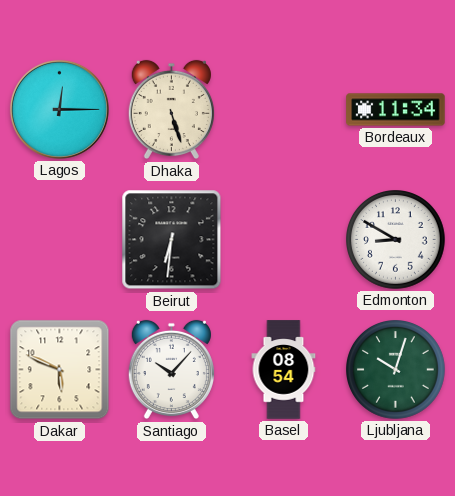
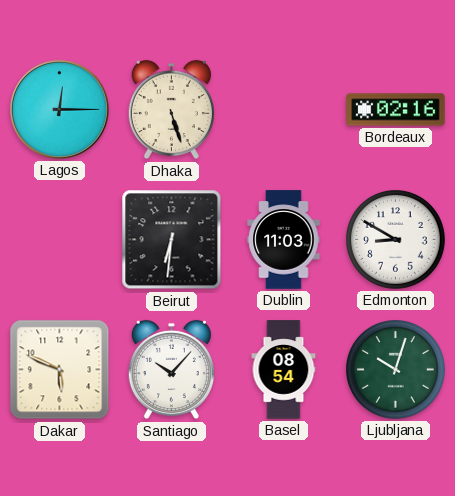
Bordeaux: 11:34 -> 02:16
Dublin: none -> 11:03
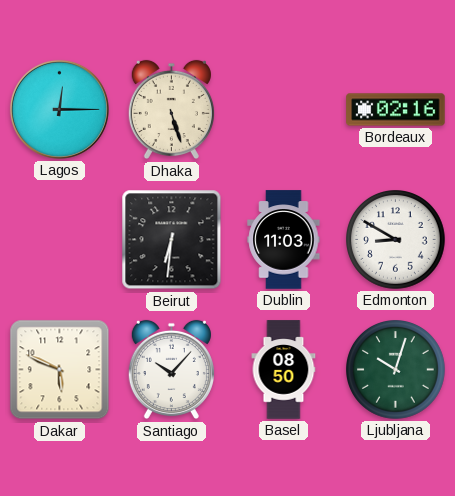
Basel: 08:54 -> 08:50
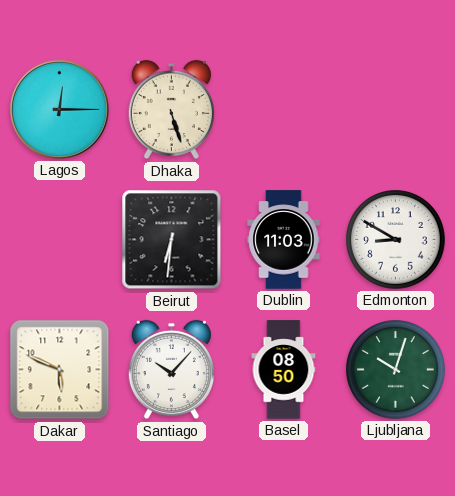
Bordeaux: 02:16 -> none
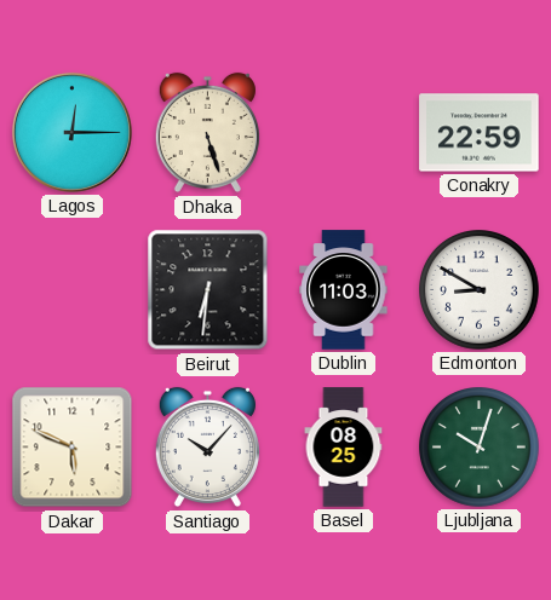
Conakry: none -> 22:59
Basel: 08:50 -> 08:25
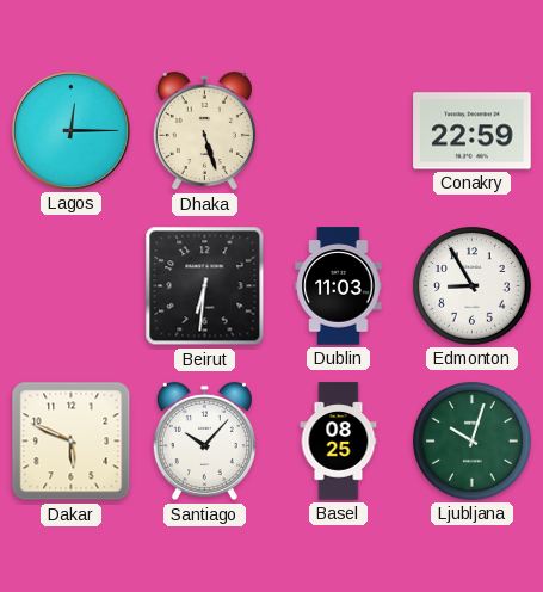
Edmonton: 8:50 -> 8:55
